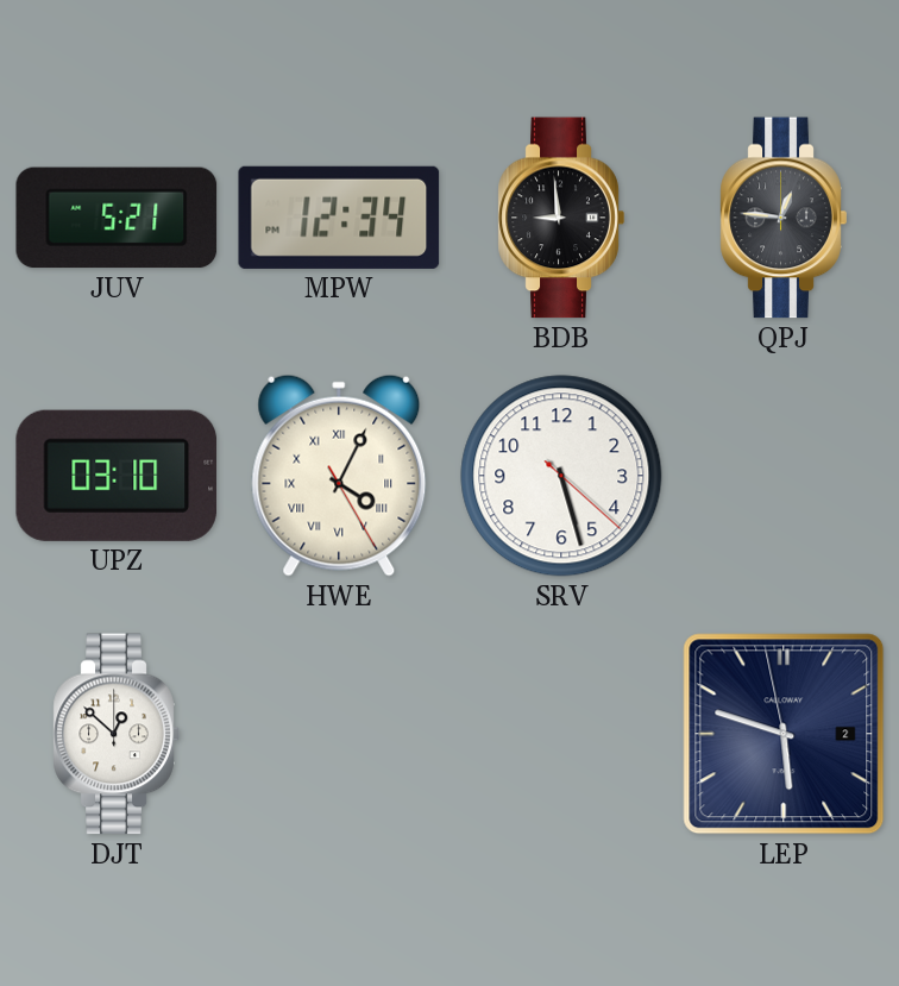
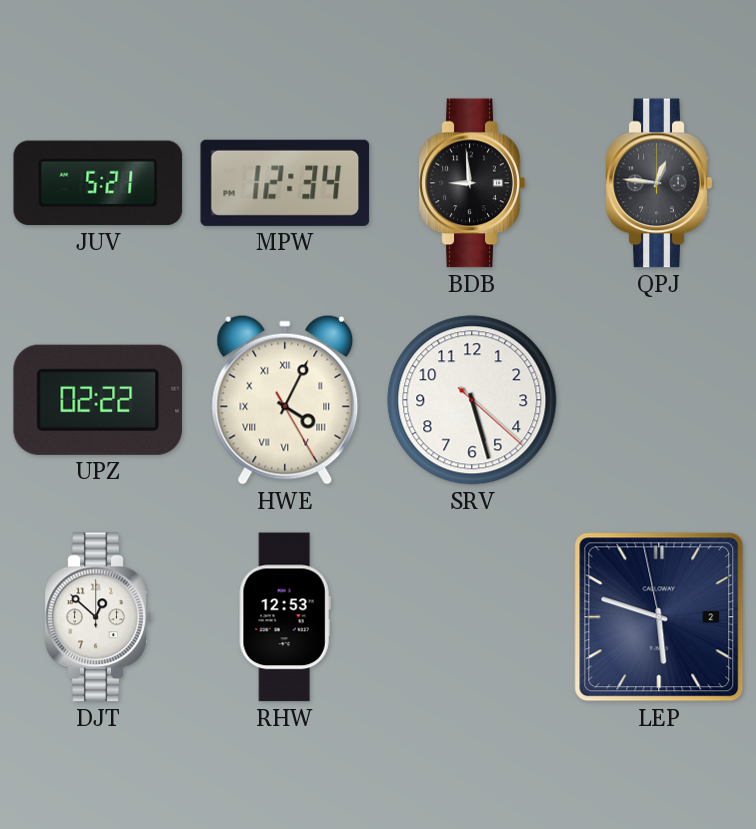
UPZ: 03:10 -> 02:22
RHW: none -> 12:53
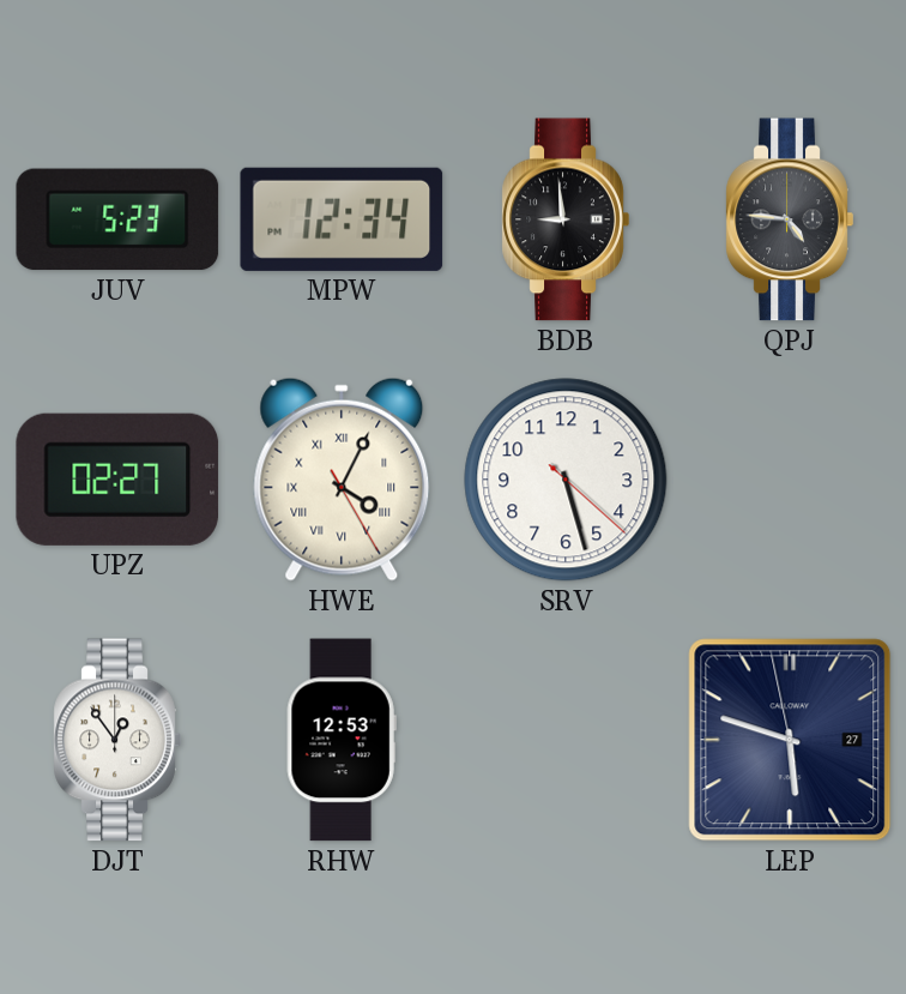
JUV: 5:21 -> 5:23
QPJ: 12:46 -> 4:46
UPZ: 02:22 -> 02:27
DJT: 12:52 -> 12:54
LEP date: 2 -> 27
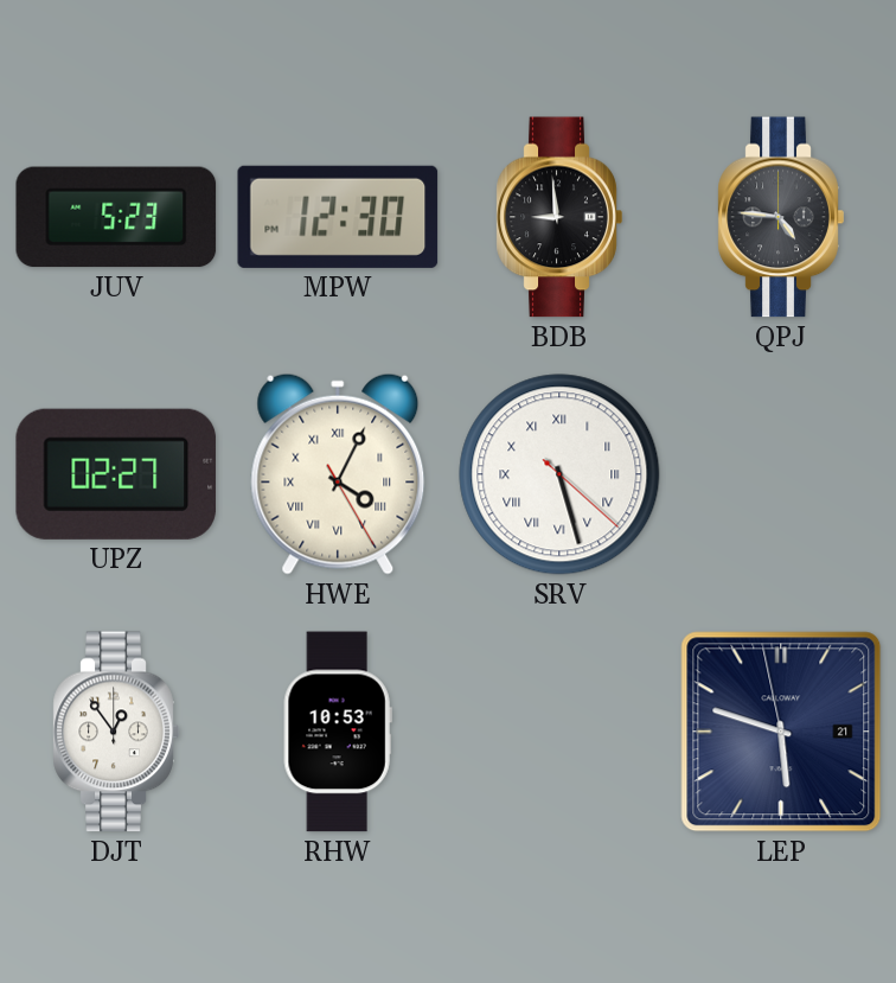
MPW: 12:34 -> 12:30
SRV numerals: Arabic -> Roman
RHW: 12:53 -> 10:53
LEP date: 27 -> 21
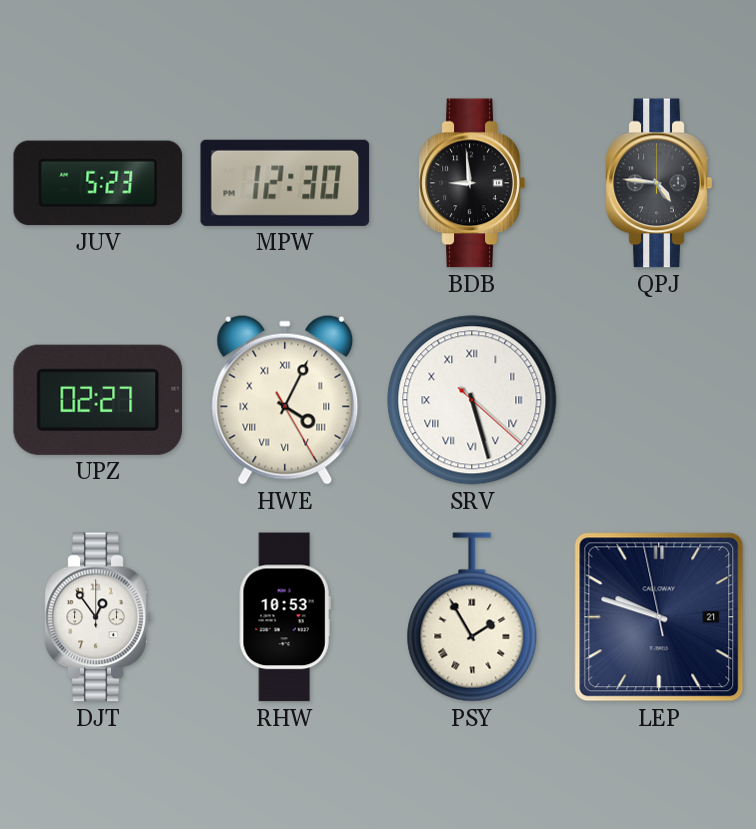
PSY: none -> 1:55
LEP: 5:47 -> 9:47
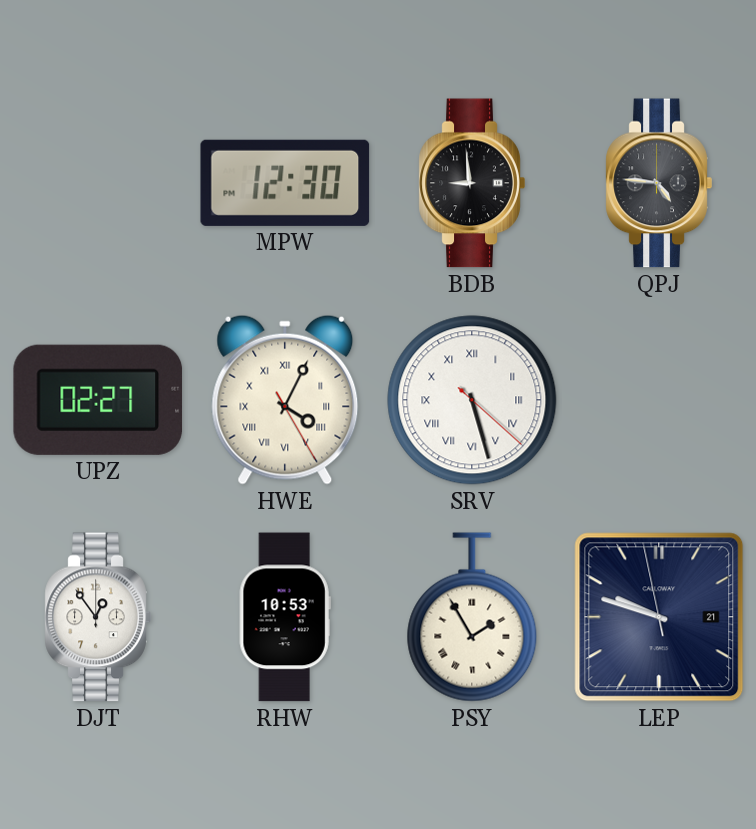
JUV: 5:23 -> none
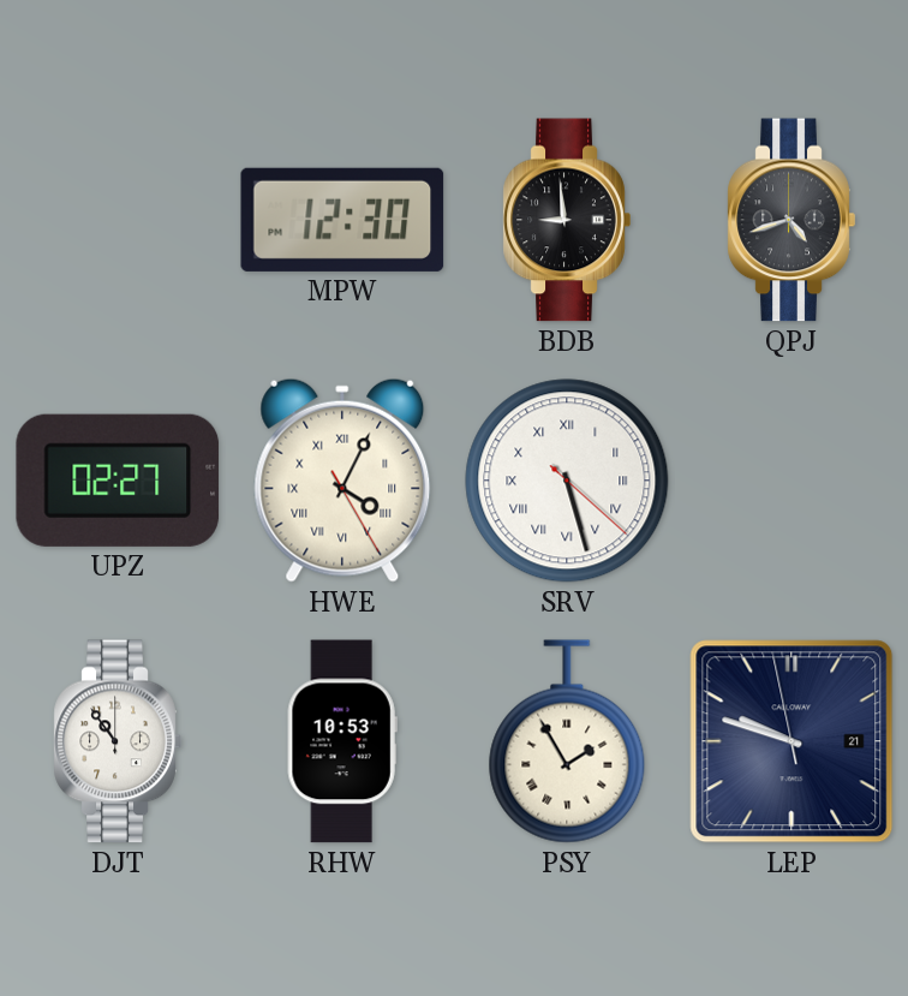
QPJ: 4:46 -> 4:42
DJT: 12:54 -> 10:54
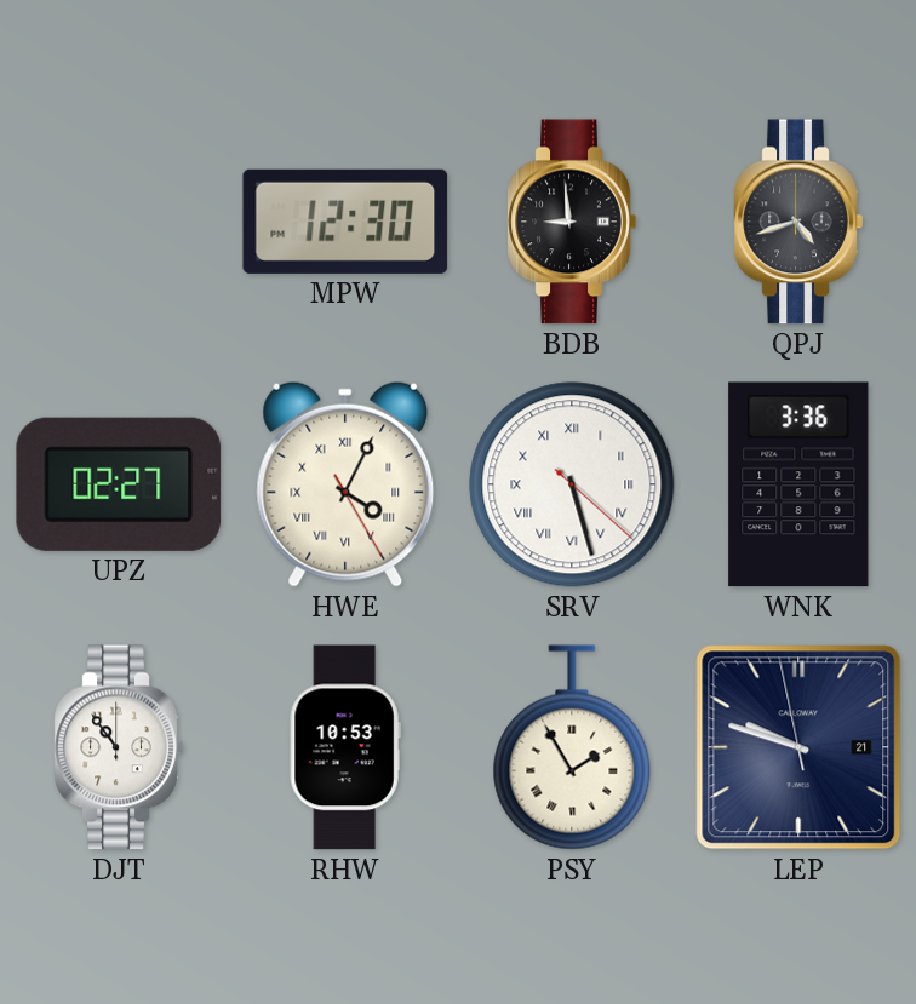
WNK: none -> 3:36
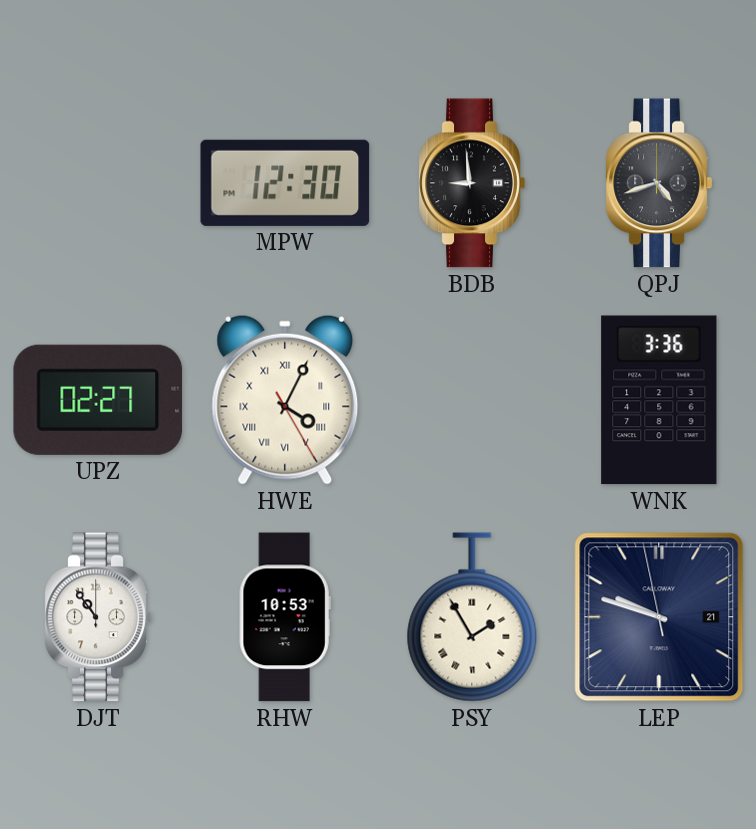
SRV: 5:27 -> none
